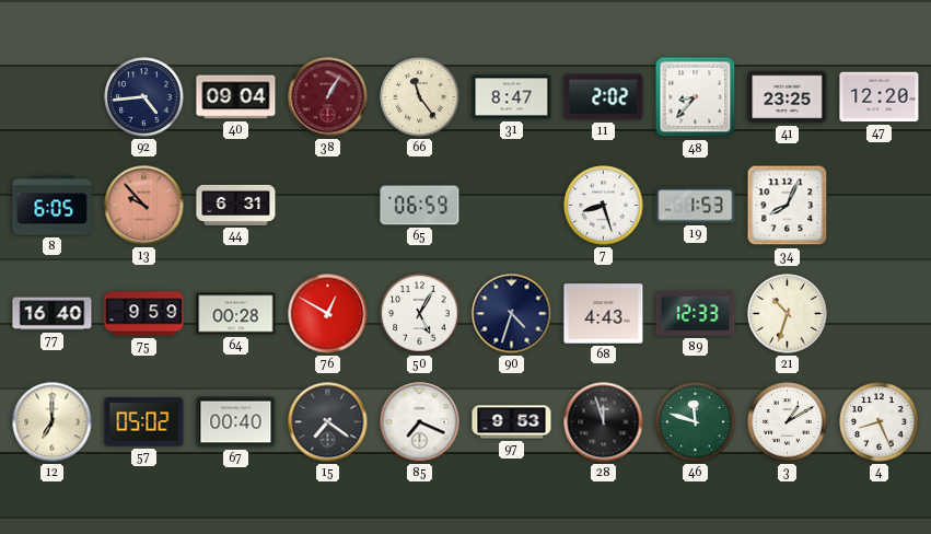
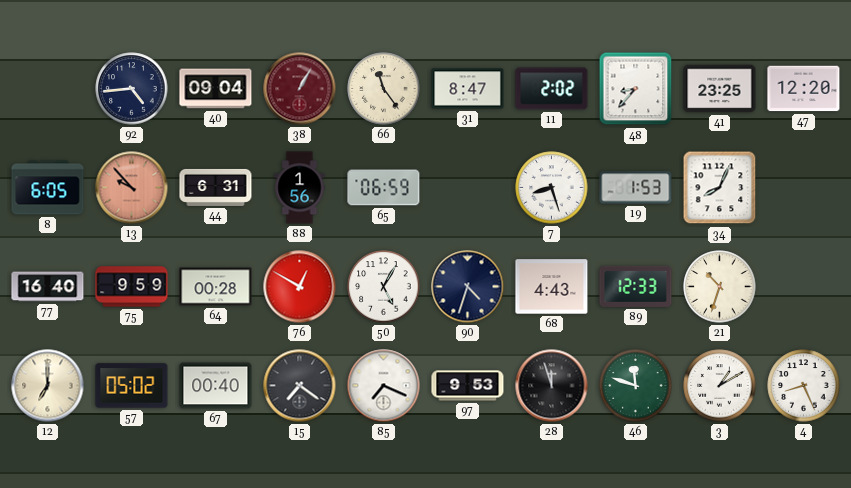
88: none -> 1:56
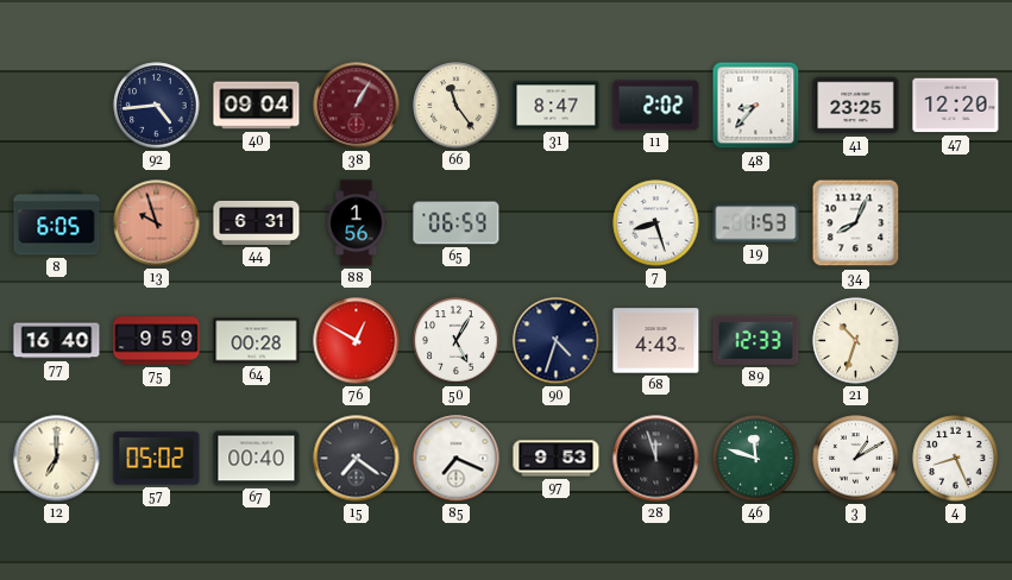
13: 9:53 -> 9:57
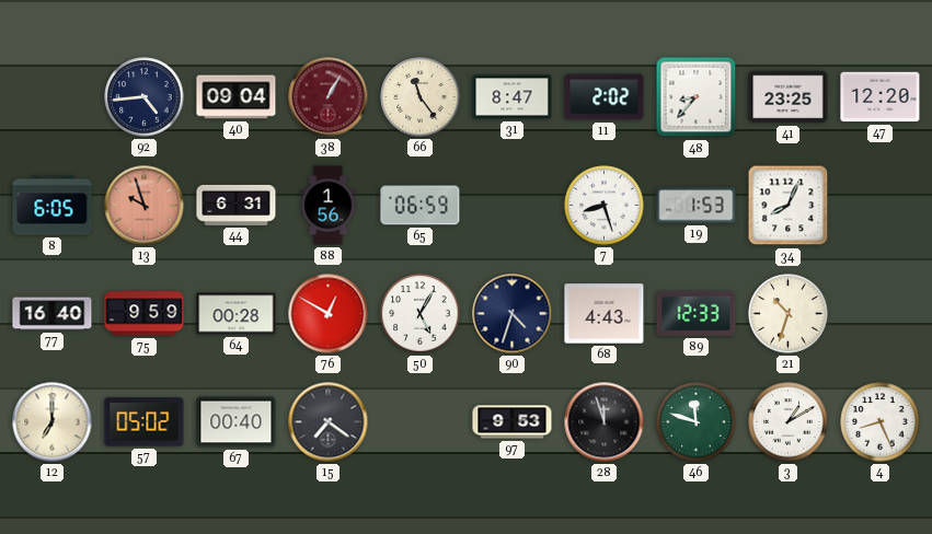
85: 7:19 -> none
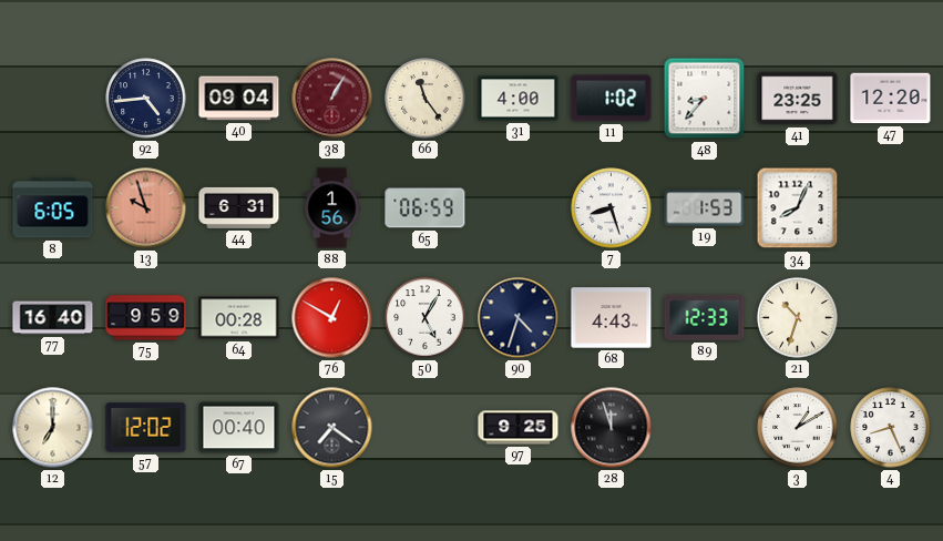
31: 8:47 -> 4:00
11: 2:02 -> 1:02
57: 05:02 -> 12:02
97: 9:53 -> 9:25
46: 11:48 -> none
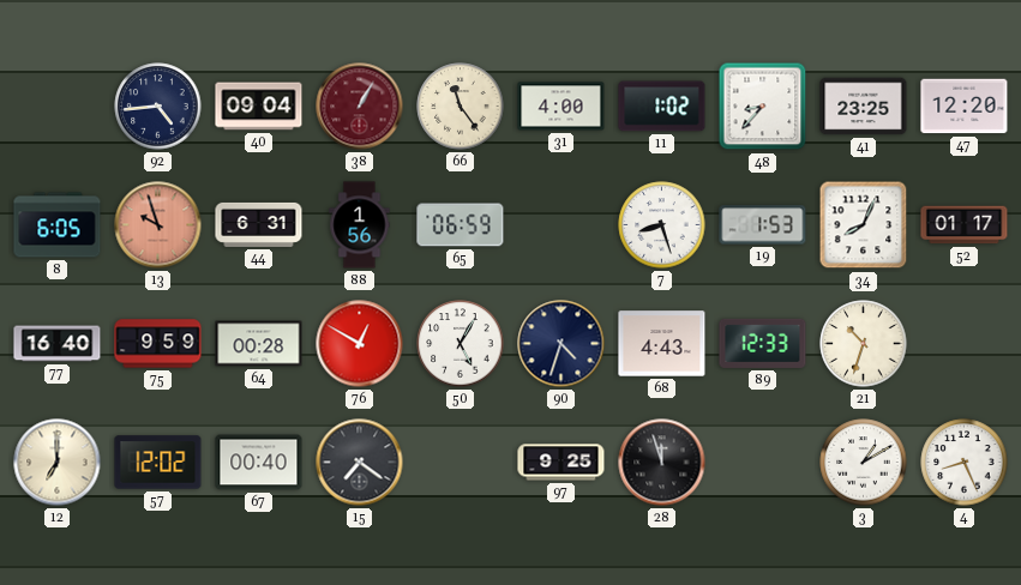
52: none -> 01:17
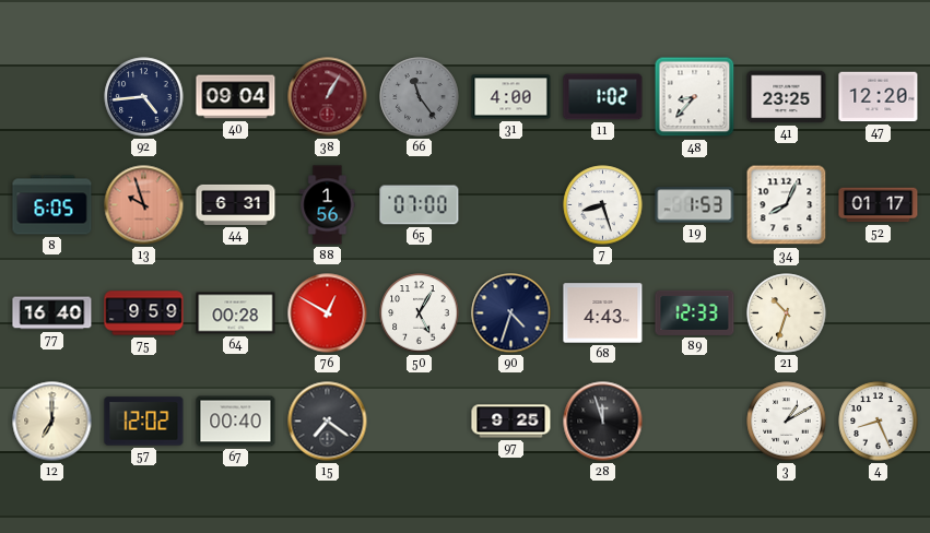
66 dial: cream -> grey
65: 06:59 -> 07:00
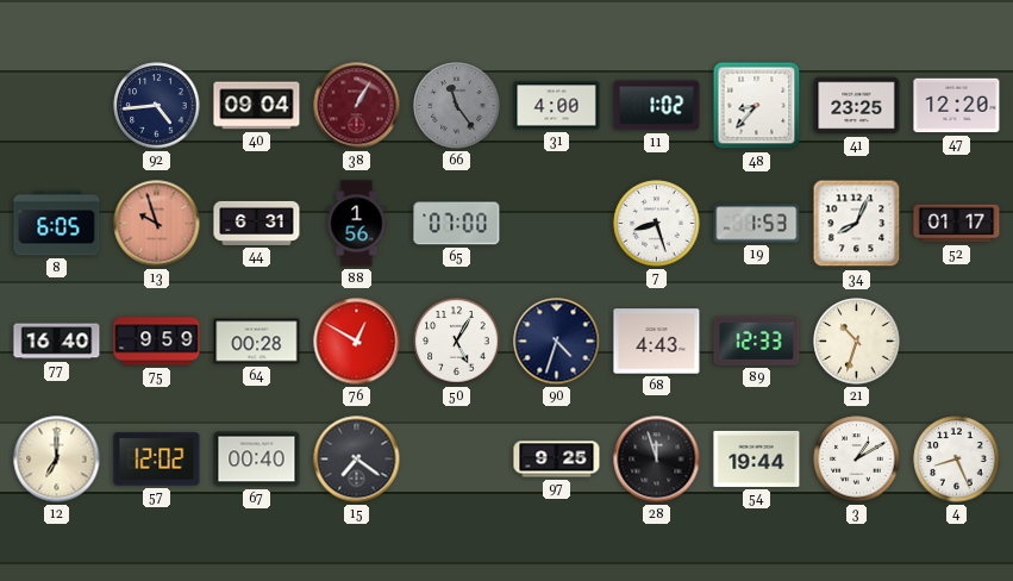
54: none -> 19:44
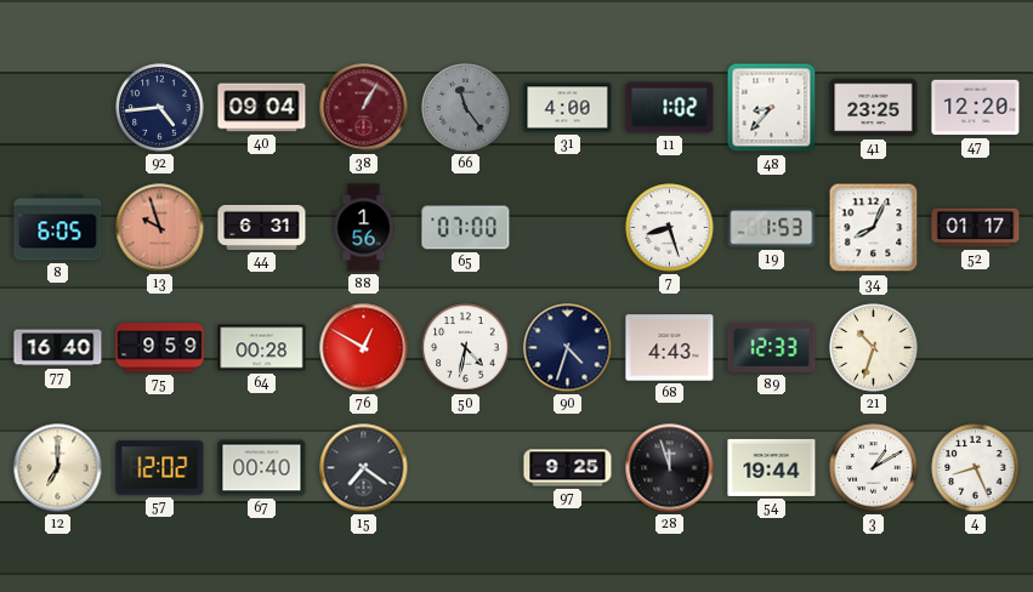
50: 5:05 -> 4:32
